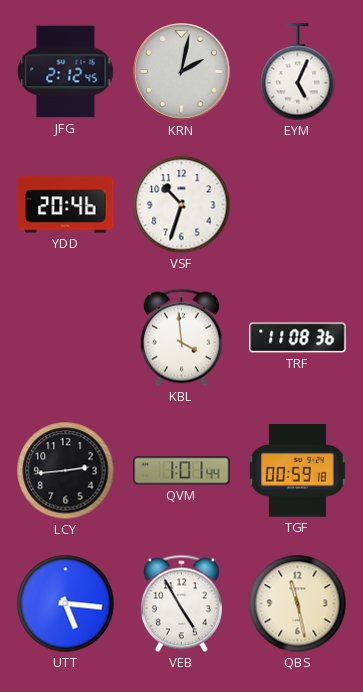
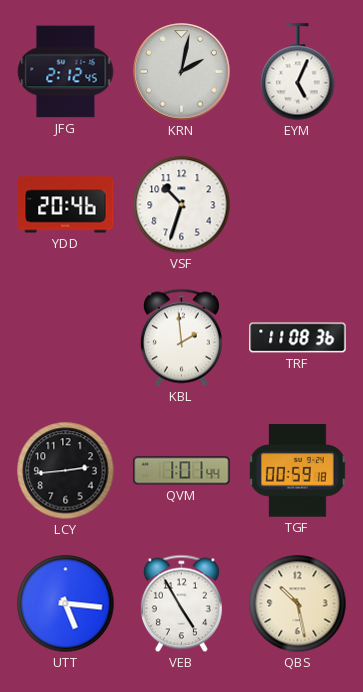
KBL: 3:59 -> 1:59
QBS: 11:28 -> 10:28
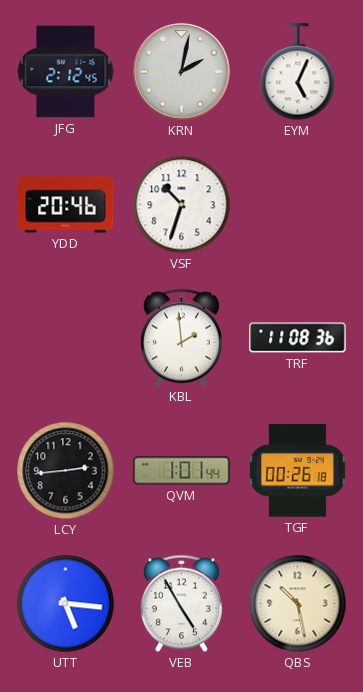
TGF: 00:59 -> 00:26
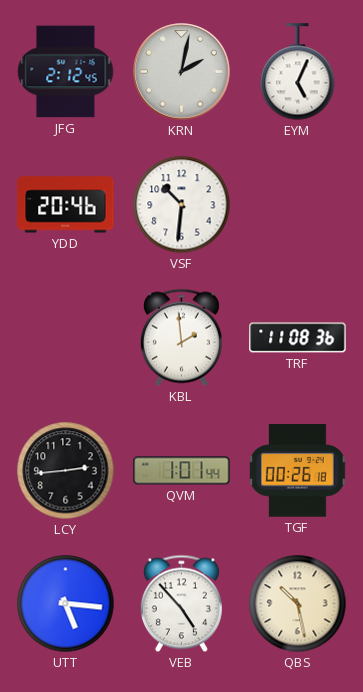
VSF: 10:33 -> 10:31
VEB: 4:55 -> 4:53
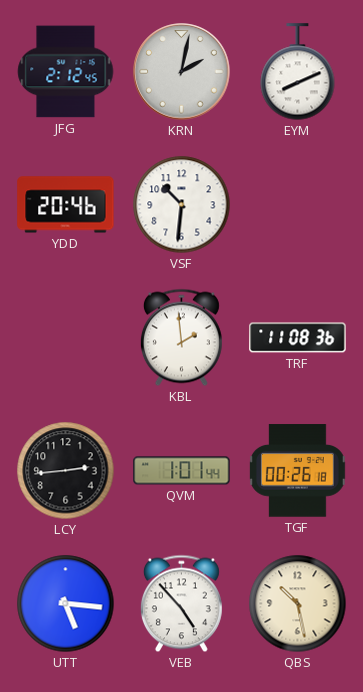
EYM: 5:04 -> 8:11
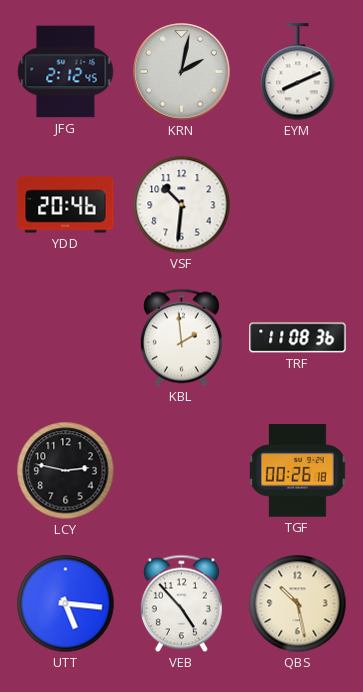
LCY: 2:44 -> 2:47
QVM: 1:01 -> none
